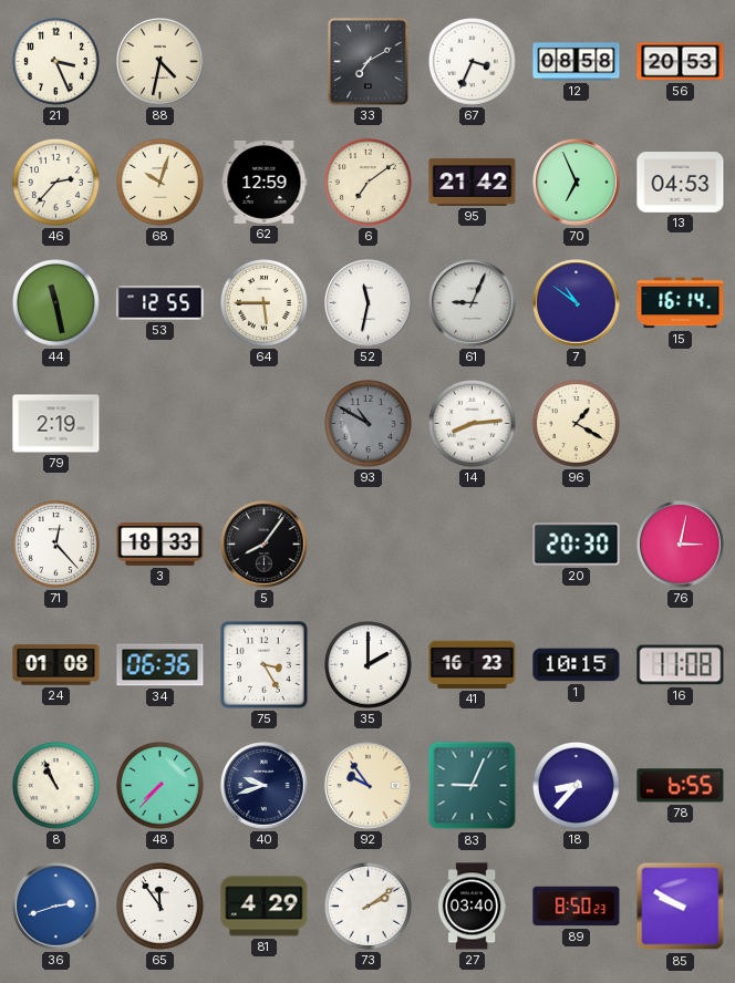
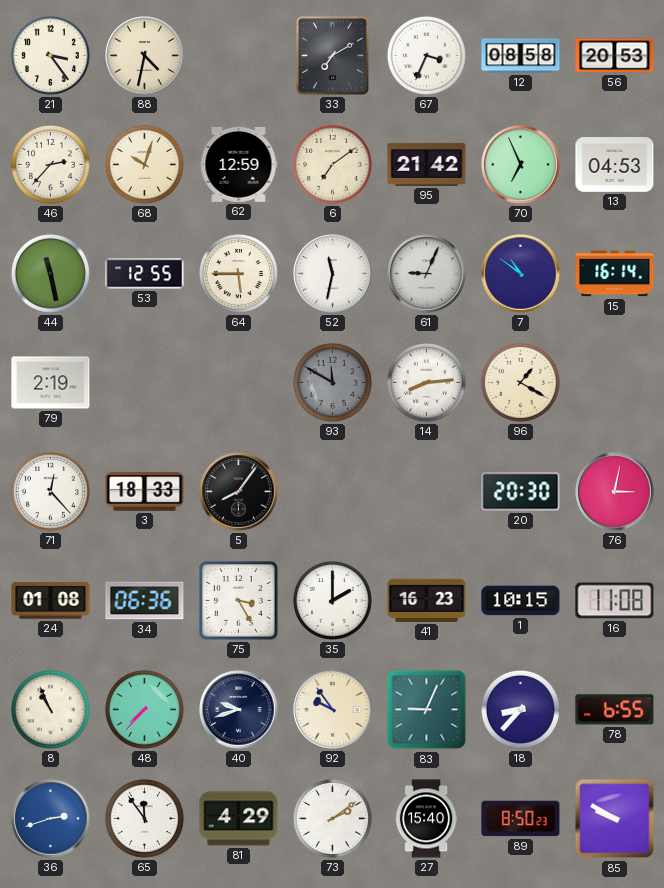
21: 3:26 -> 3:24
93: 10:50 -> 11:50
27: 03:40 -> 15:40
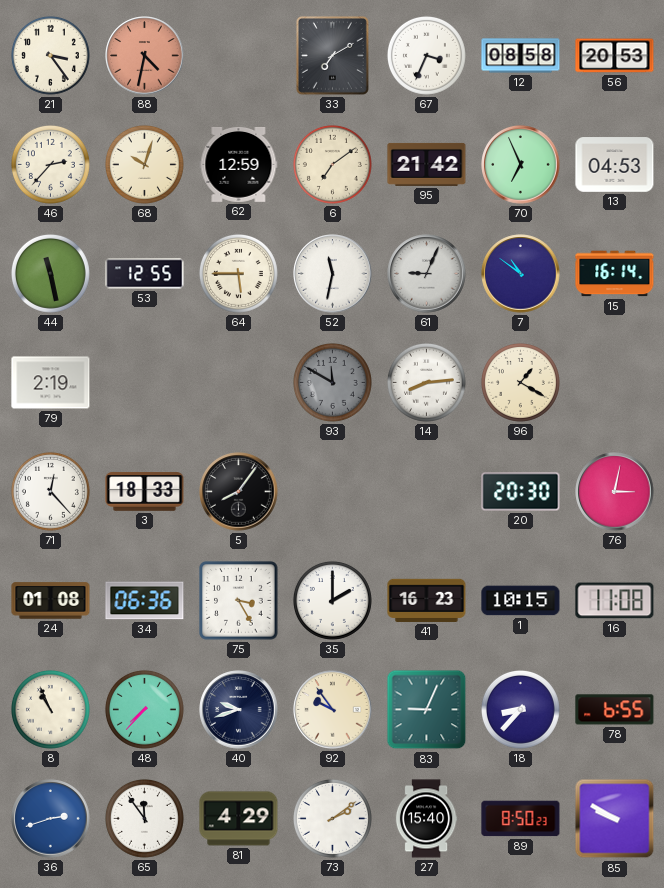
88 dial: cream -> salmon
